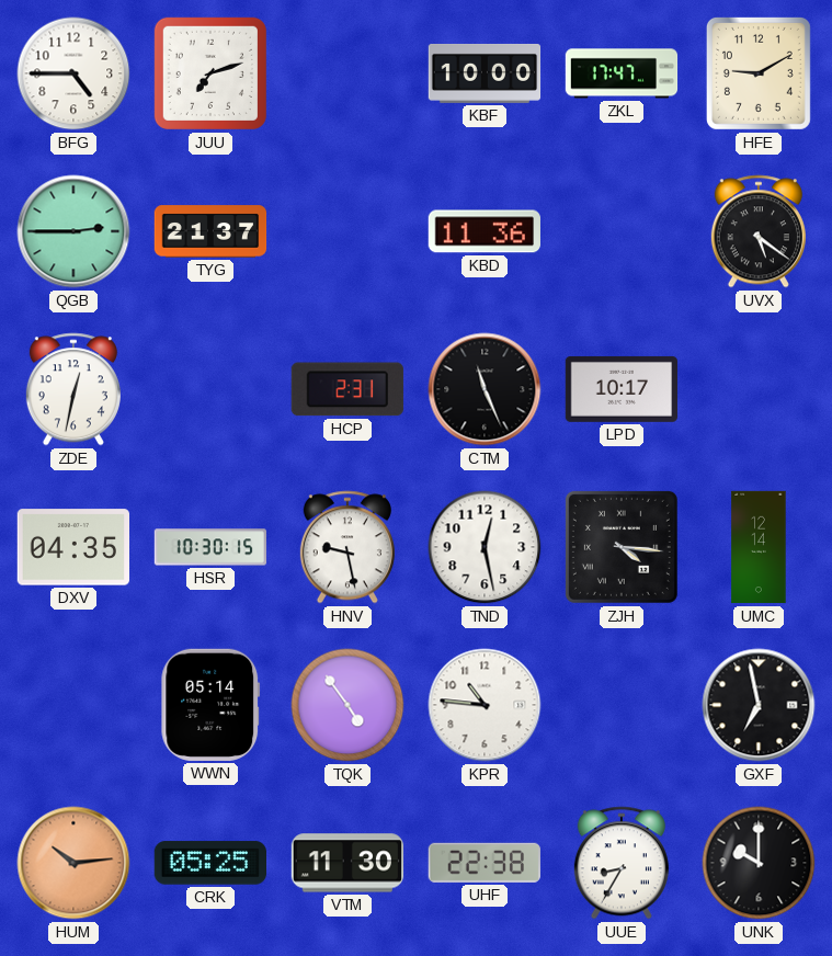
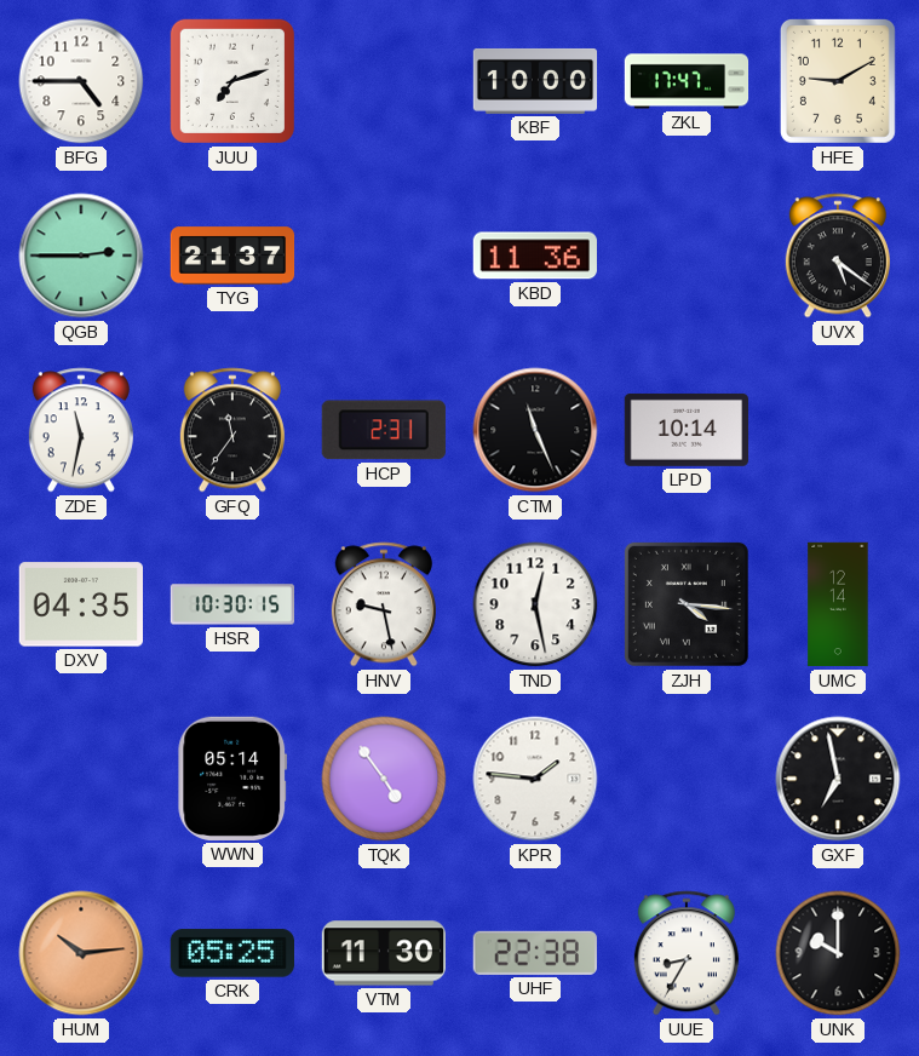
ZDE: 12:32 -> 11:32
GFQ: none -> 11:36
LPD: 10:17 -> 10:14
KPR: 10:46 -> 1:46
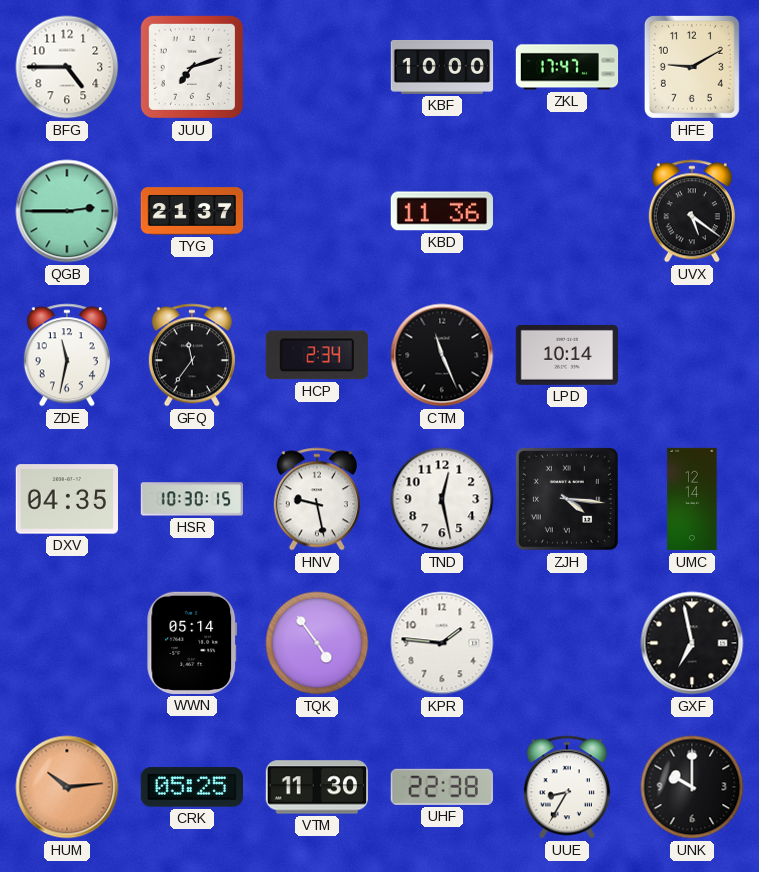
HCP: 2:31 -> 2:34
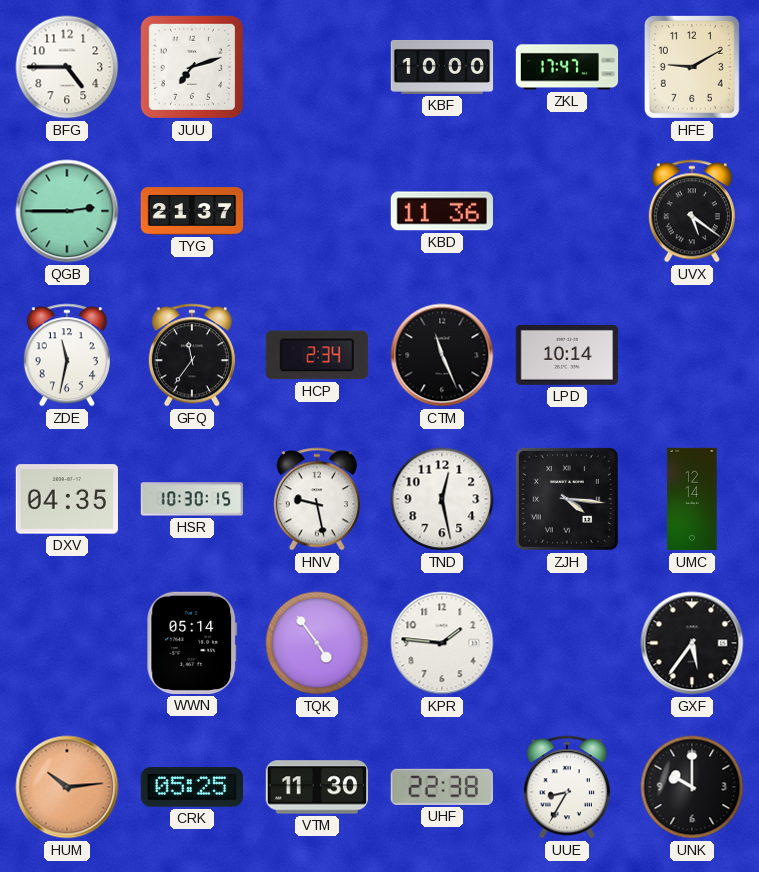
GXF: 6:58 -> 5:36
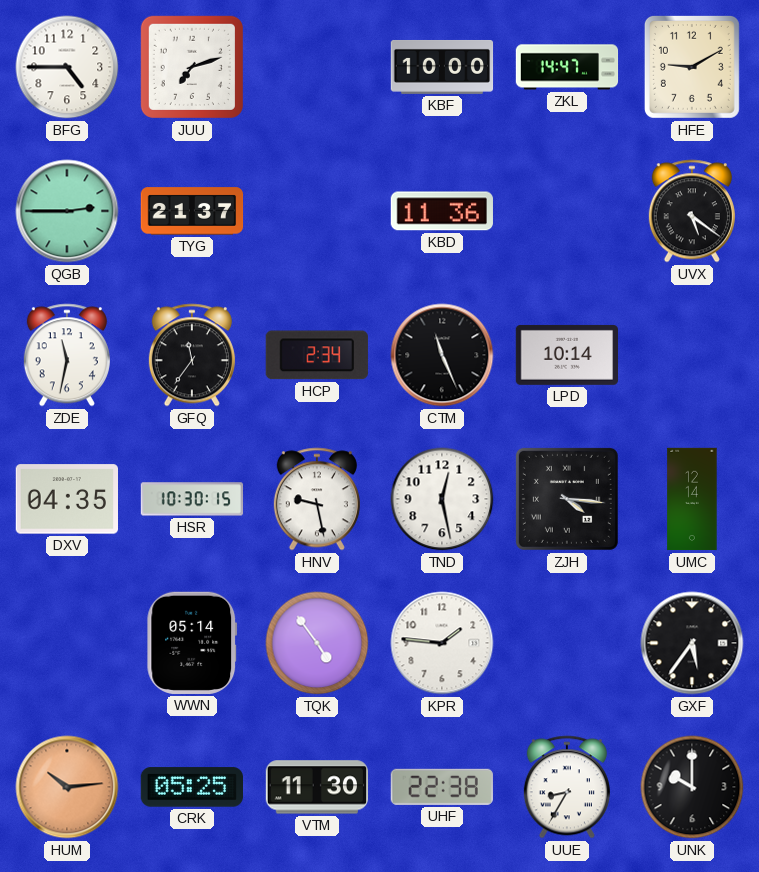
ZKL: 17:47 -> 14:47
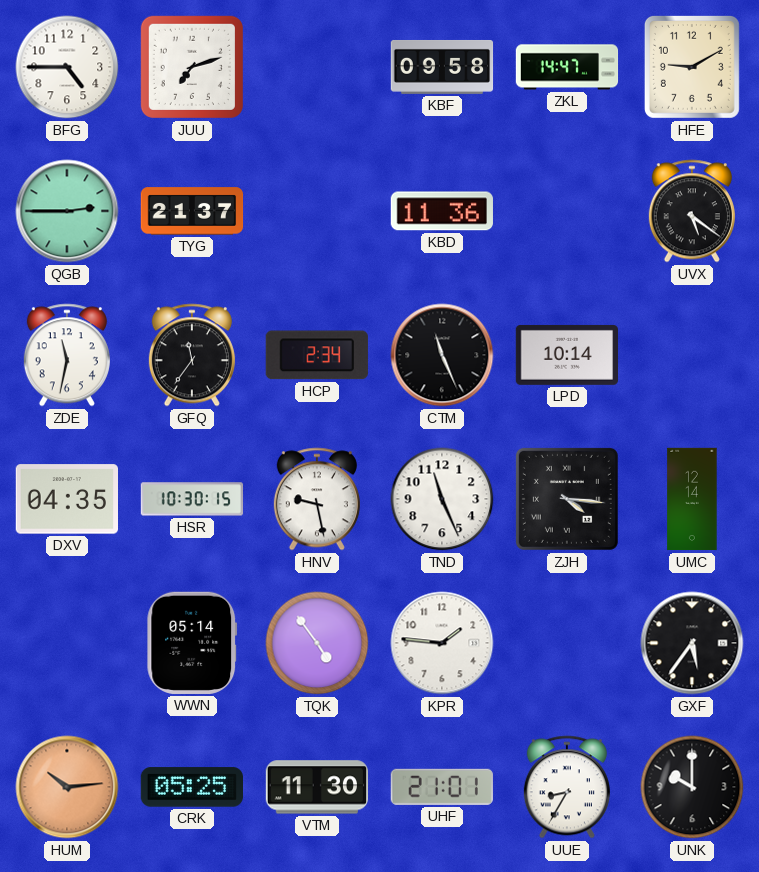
KBF: 10:00 -> 09:58
TND: 12:28 -> 11:26
UHF: 22:38 -> 21:01
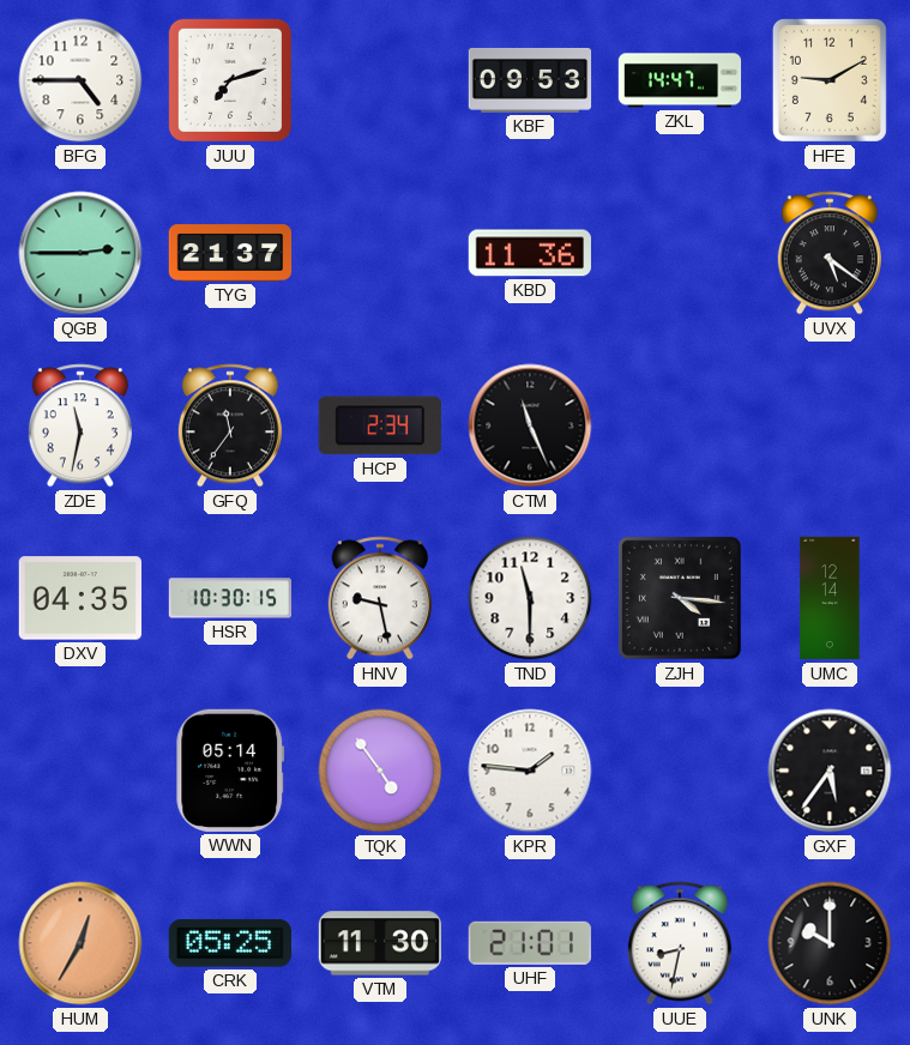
KBF: 09:58 -> 09:53
LPD: 10:14 -> none
TND: 11:26 -> 11:30
HUM: 10:14 -> 12:35
UUE: 8:35 -> 8:32
